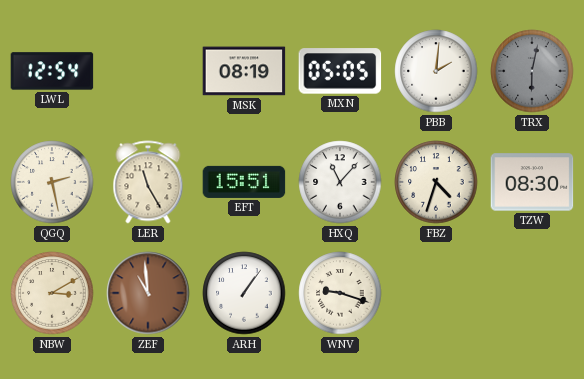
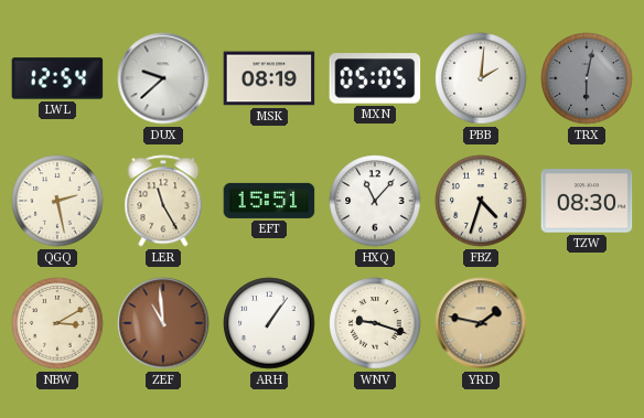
DUX: none -> 9:38
YRD: none -> 1:47
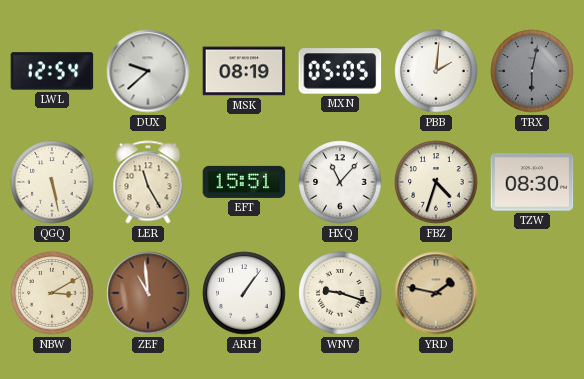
QGQ: 2:28 -> 5:28
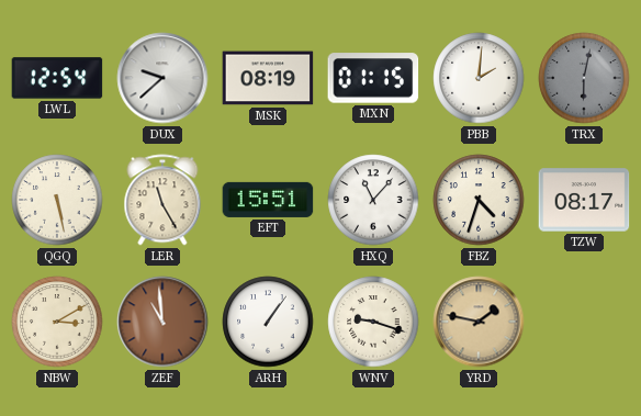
MXN: 05:05 -> 01:15
TZW: 08:30 -> 08:17
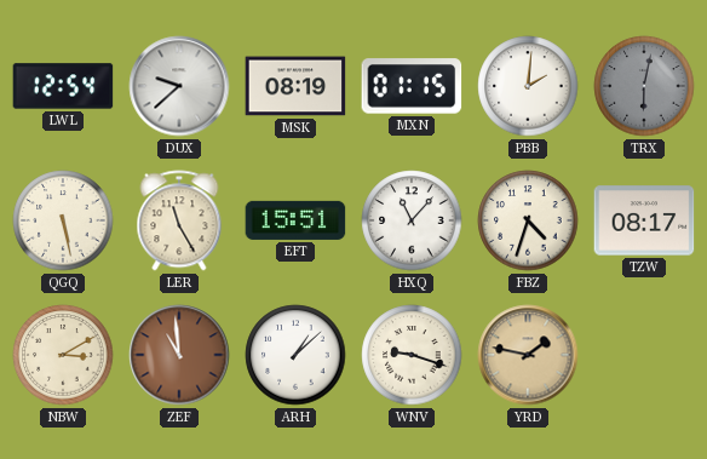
ARH: 1:06 -> 1:08
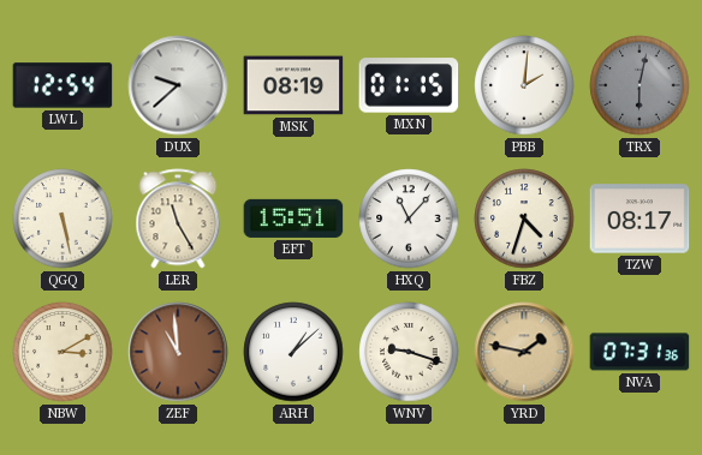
NVA: none -> 07:31
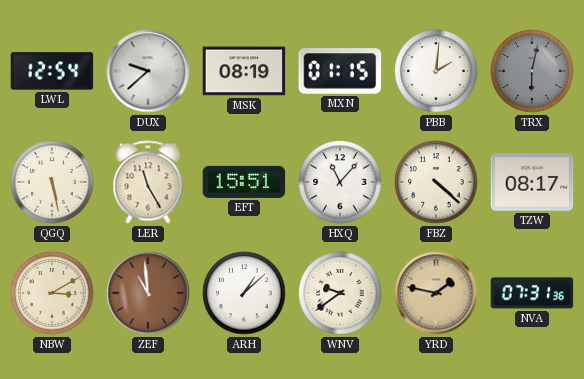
FBZ: 4:33 -> 4:22
WNV: 9:18 -> 9:39
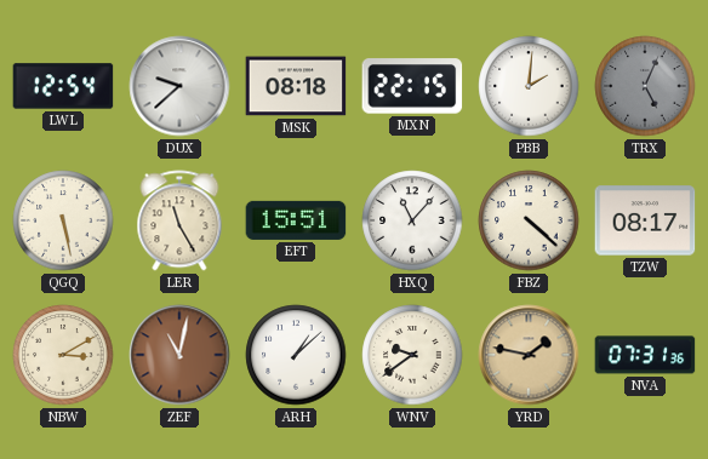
MSK: 08:19 -> 08:18
MXN: 01:15 -> 22:15
TRX: 6:02 -> 5:04
ZEF: 10:59 -> 11:02
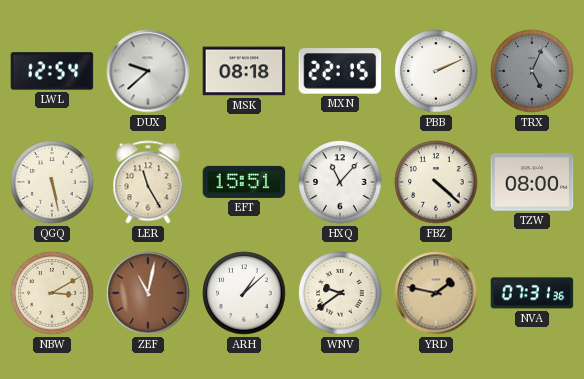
PBB: 2:01 -> 2:11
TZW: 08:17 -> 08:00
